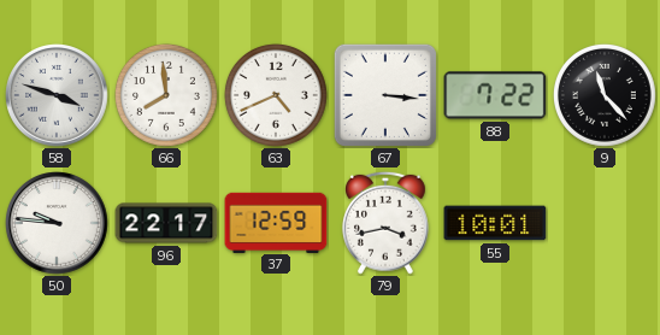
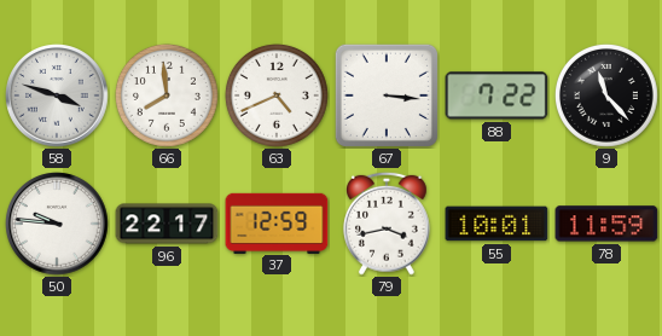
78: none -> 11:59
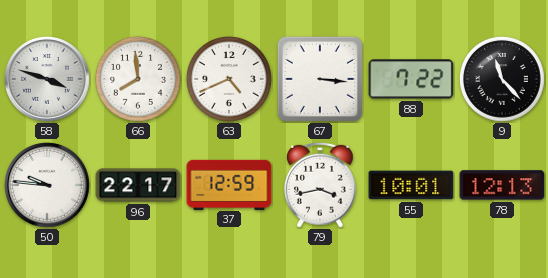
78: 11:59 -> 12:13
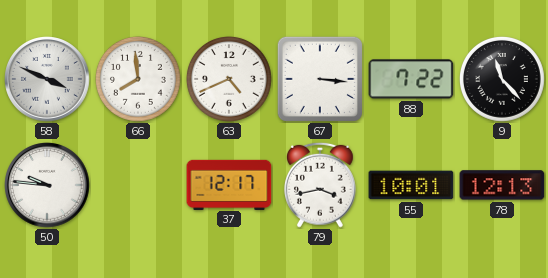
58: 3:48 -> 3:49
96: 22:17 -> none
37: 12:59 -> 12:17
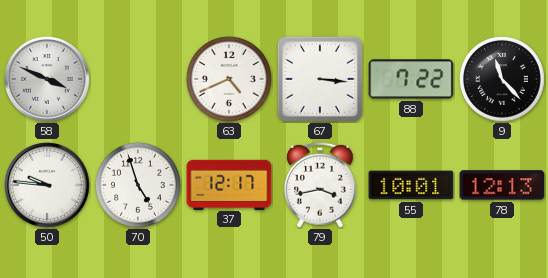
66: 7:59 -> none
70: none -> 4:57
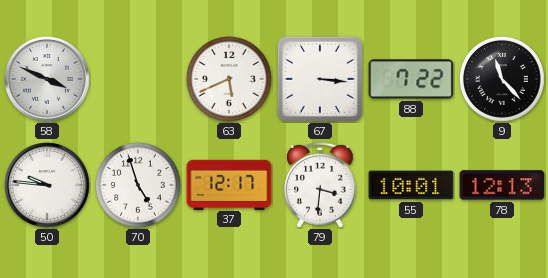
63: 4:41 -> 5:41
79: 3:43 -> 3:31
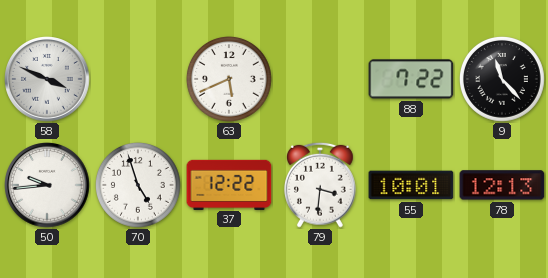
67: 3:16 -> none
50: 9:46 -> 9:44
37: 12:17 -> 12:22
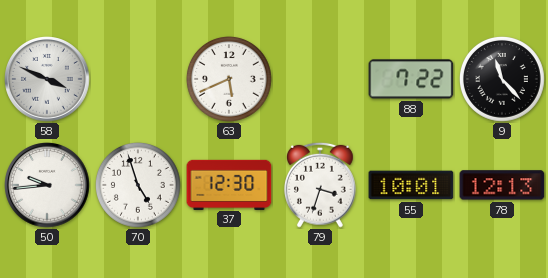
37: 12:22 -> 12:30
79: 3:31 -> 3:33
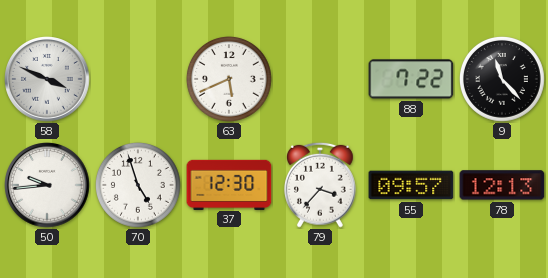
79: 3:33 -> 3:37
55: 10:01 -> 09:57
